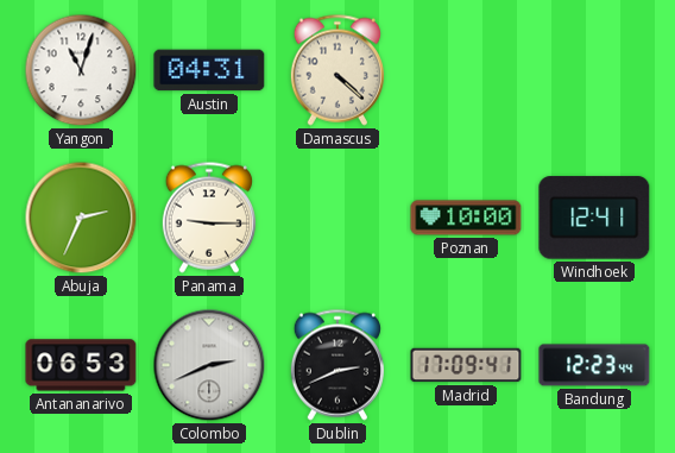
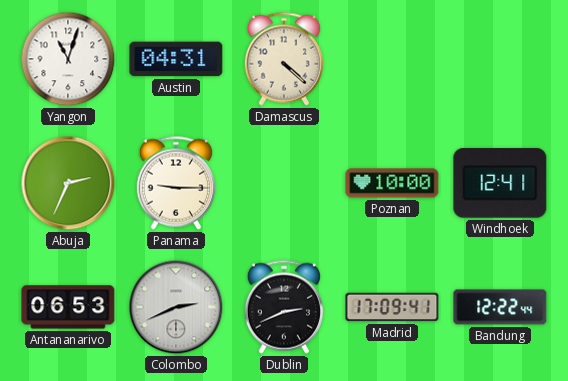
Bandung: 12:23 -> 12:22
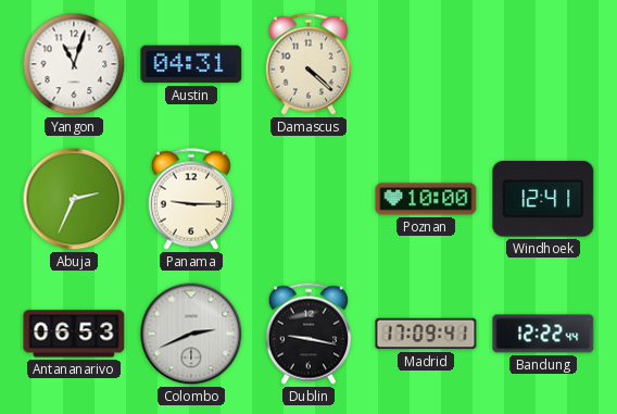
Dublin: 2:41 -> 9:17
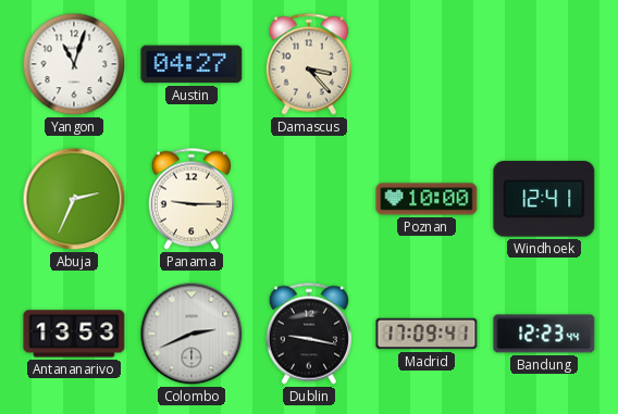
Austin: 04:31 -> 04:27
Damascus: 4:22 -> 3:23
Antananarivo: 06:53 -> 13:53
Bandung: 12:22 -> 12:23
